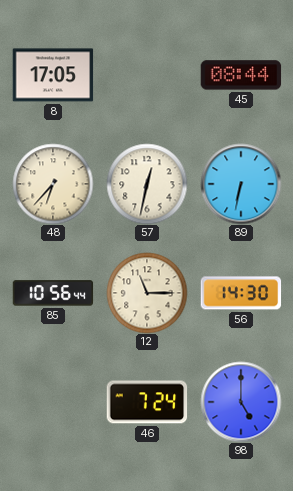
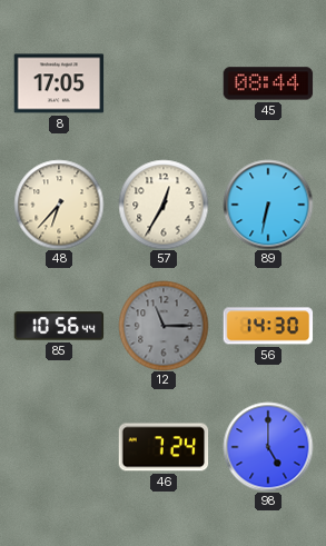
57: 12:32 -> 12:35
12 dial: cream -> grey
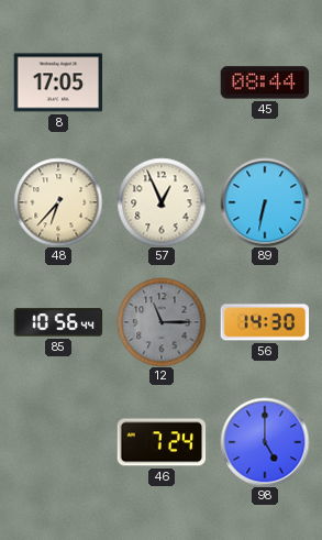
57: 12:35 -> 12:56
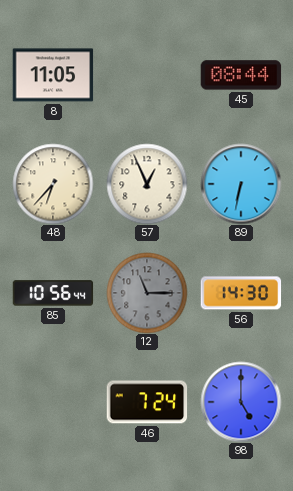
8: 17:05 -> 11:05
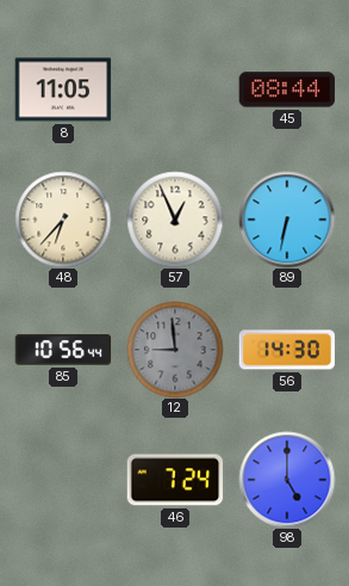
12: 11:15 -> 8:59
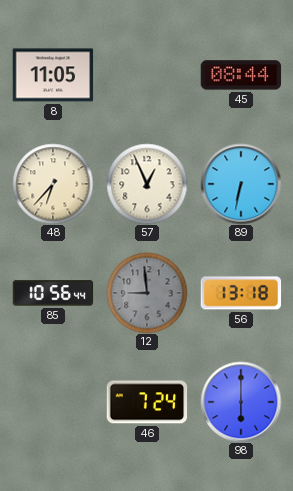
56: 14:30 -> 13:18
98: 5:00 -> 6:00
